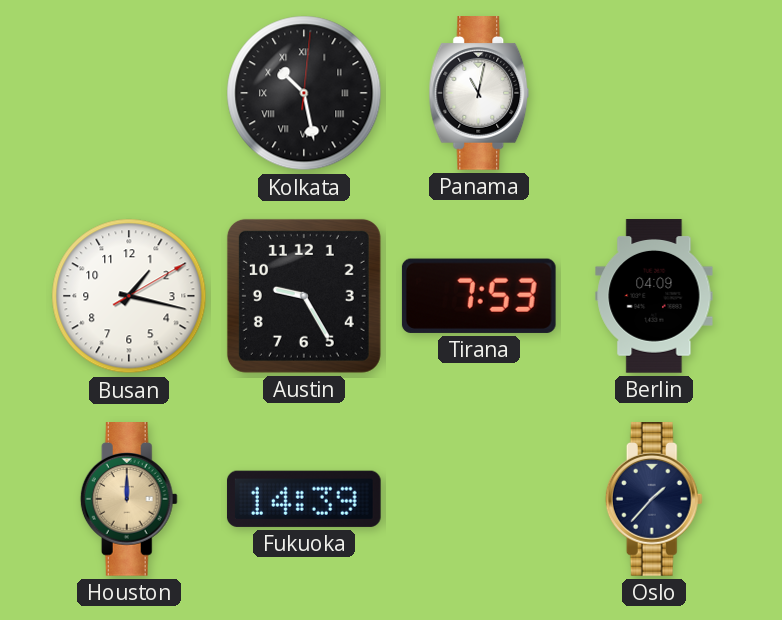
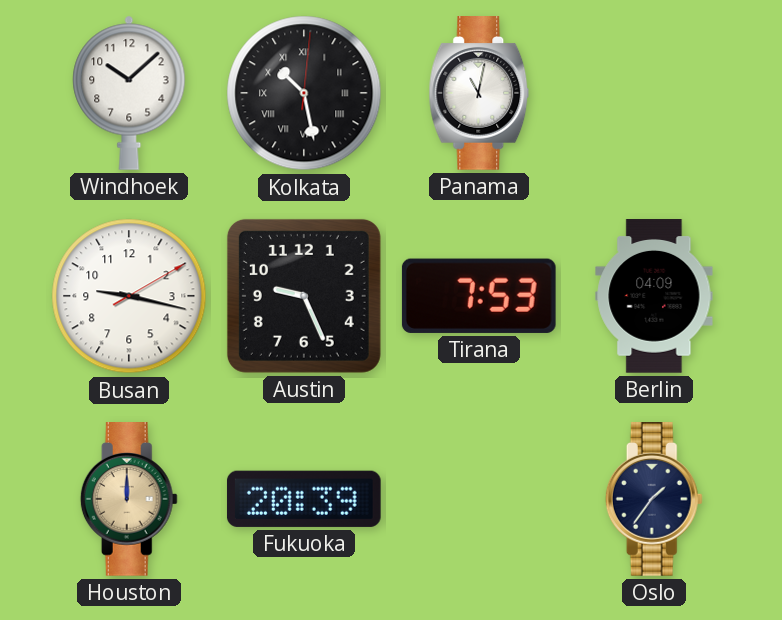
Windhoek: none -> 10:08
Busan: 1:17 -> 9:17
Austin: 9:25 -> 9:26
Fukuoka: 14:39 -> 20:39
Oslo: 1:37 -> 1:36
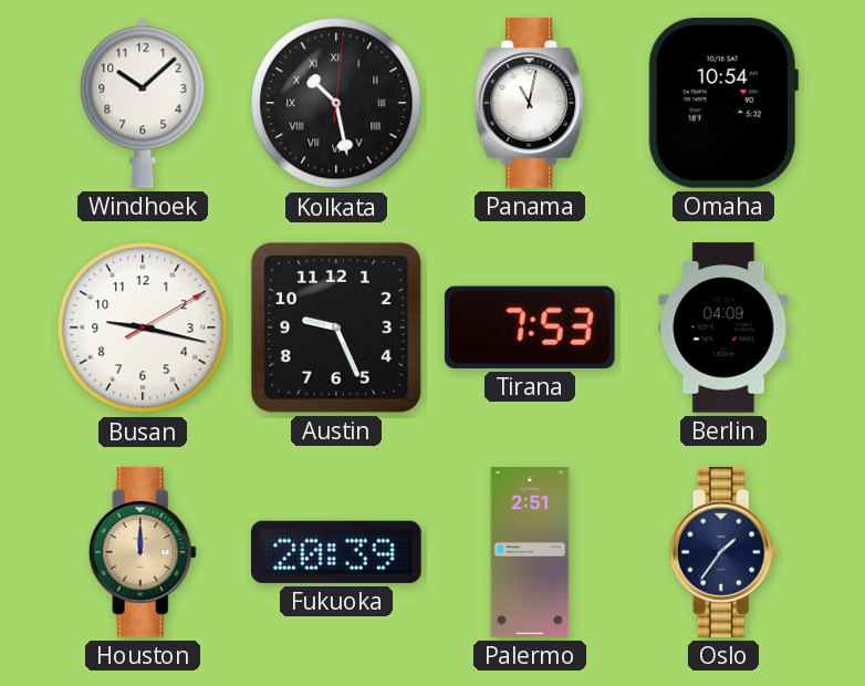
Omaha: none -> 10:54
Palermo: none -> 2:51
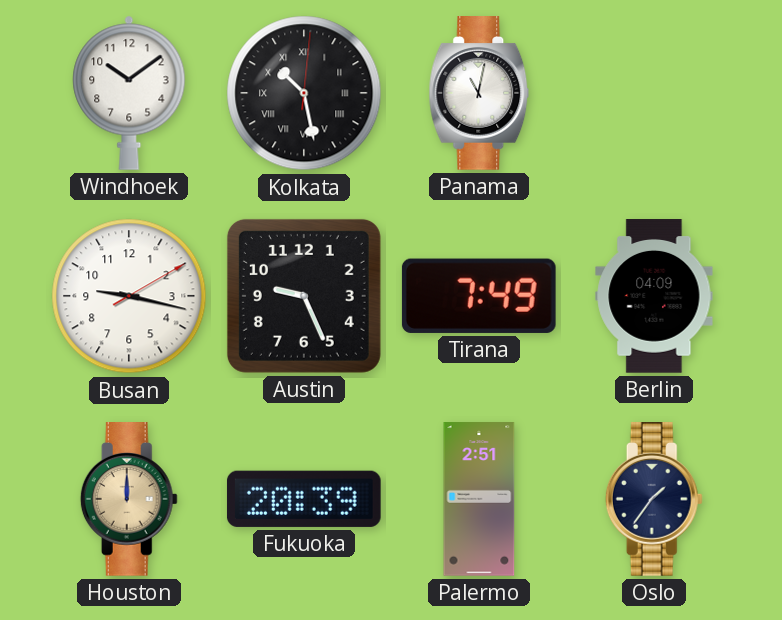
Windhoek: 10:08 -> 10:09
Omaha: 10:54 -> none
Tirana: 7:53 -> 7:49
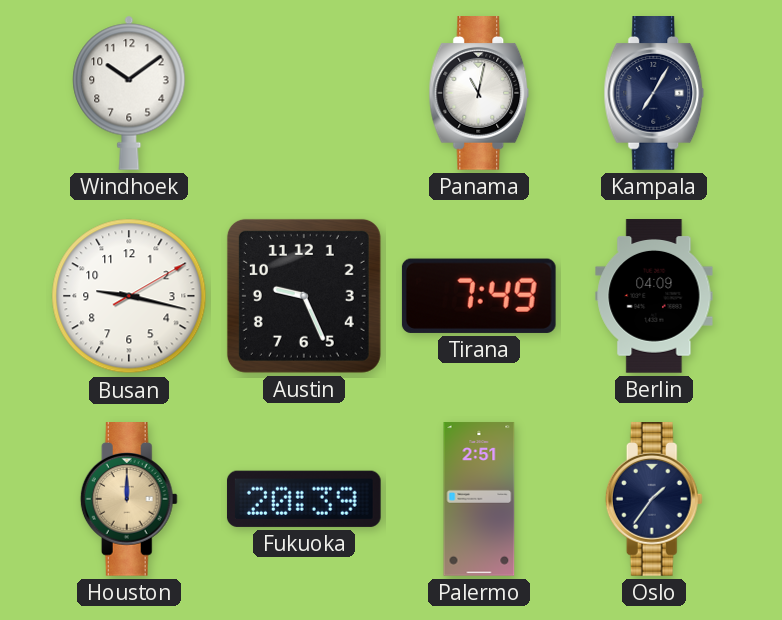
Kolkata: 10:28 -> none
Kampala: none -> 7:05
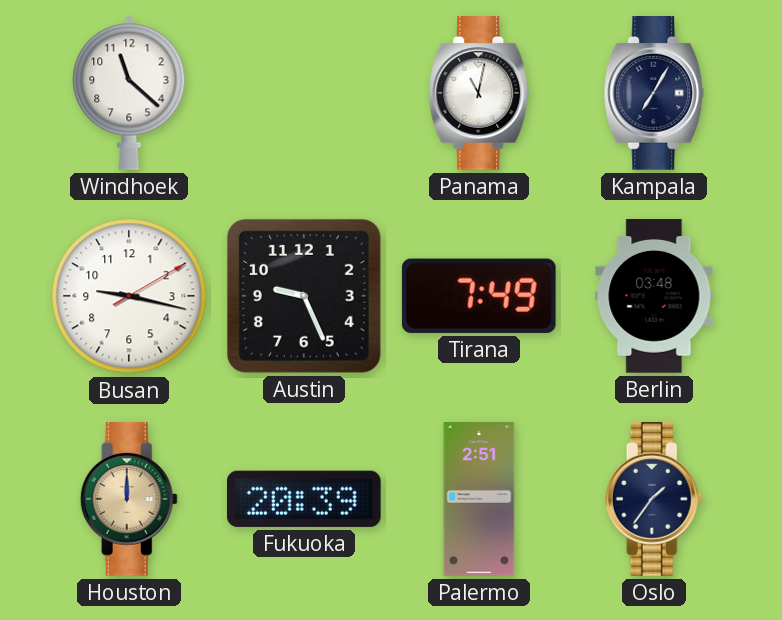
Windhoek: 10:09 -> 11:22
Berlin: 04:09 -> 03:48
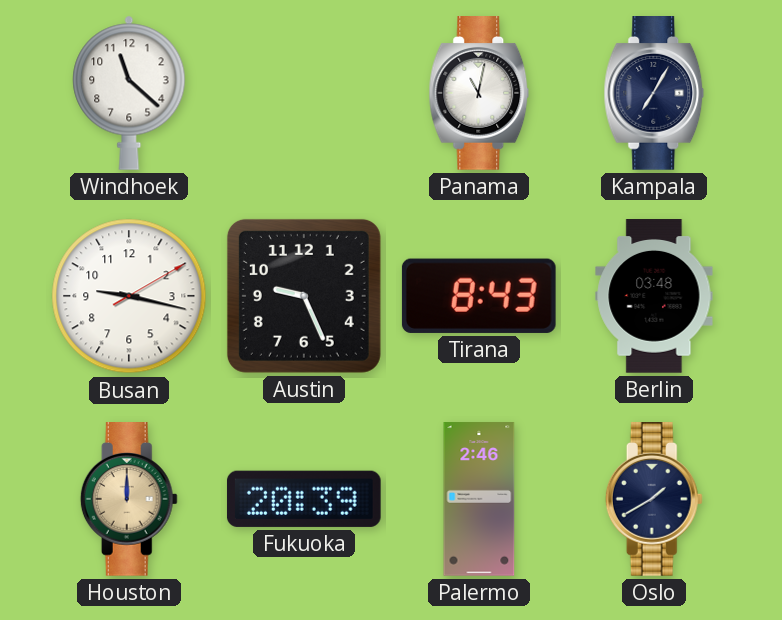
Tirana: 7:49 -> 8:43
Palermo: 2:51 -> 2:46
Oslo: 1:36 -> 1:40
